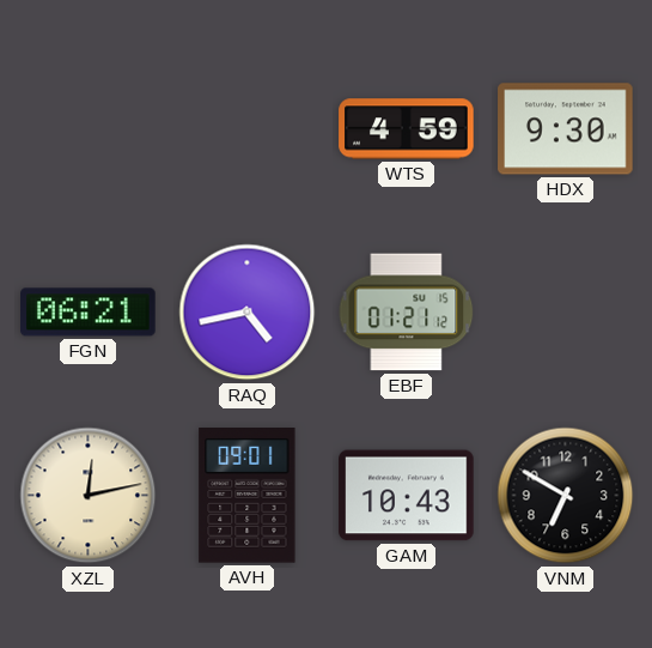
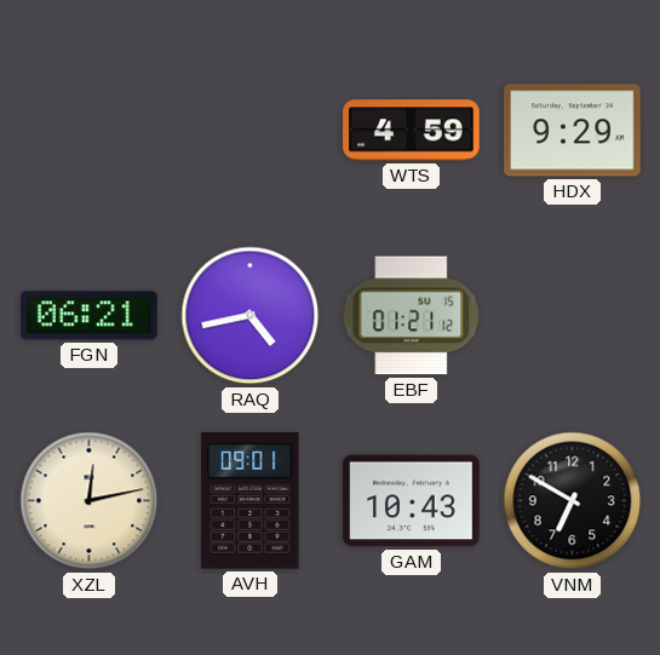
HDX: 9:30 -> 9:29
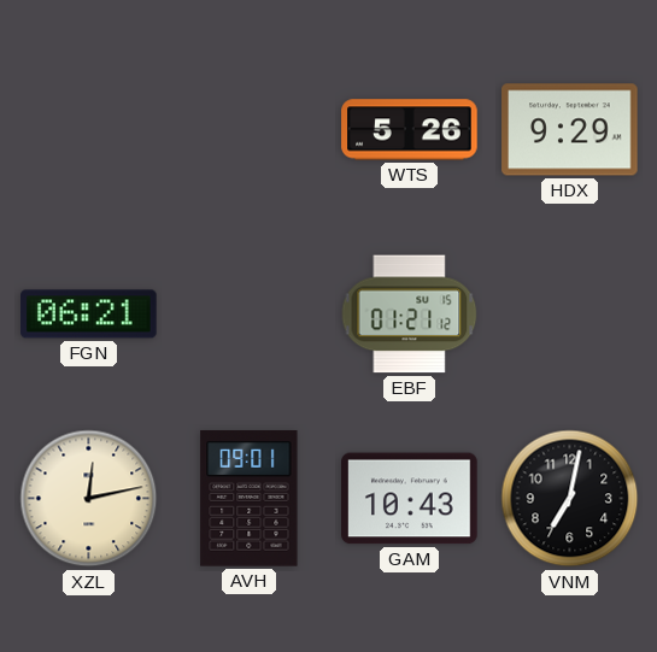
WTS: 4:59 -> 5:26
RAQ: 4:43 -> none
VNM: 6:50 -> 7:02
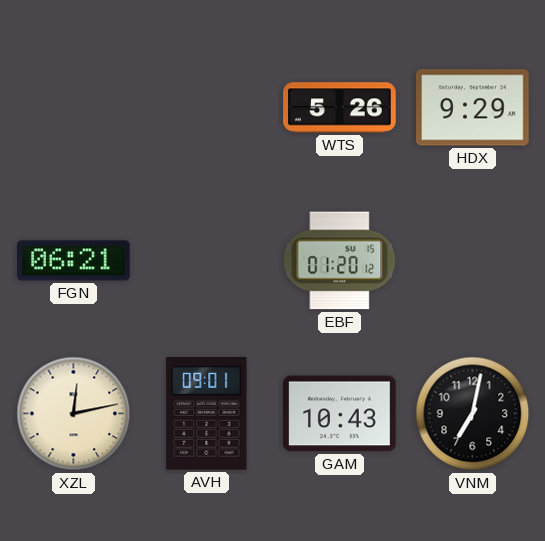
EBF: 01:21 -> 01:20
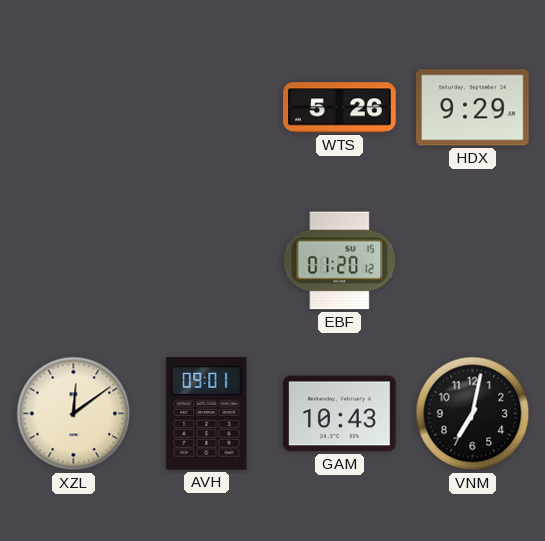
FGN: 06:21 -> none
XZL: 12:13 -> 12:09
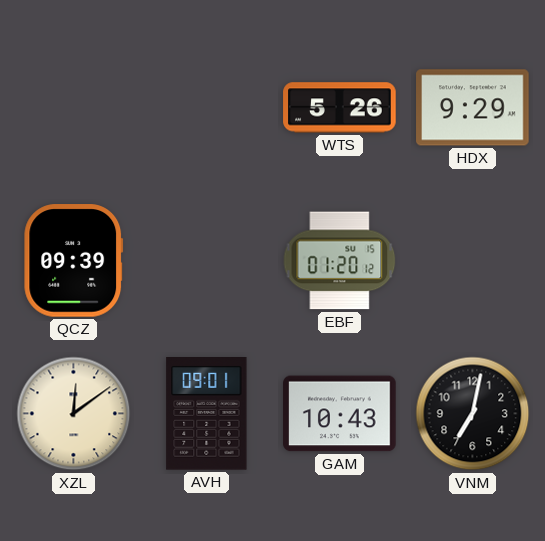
QCZ: none -> 09:39
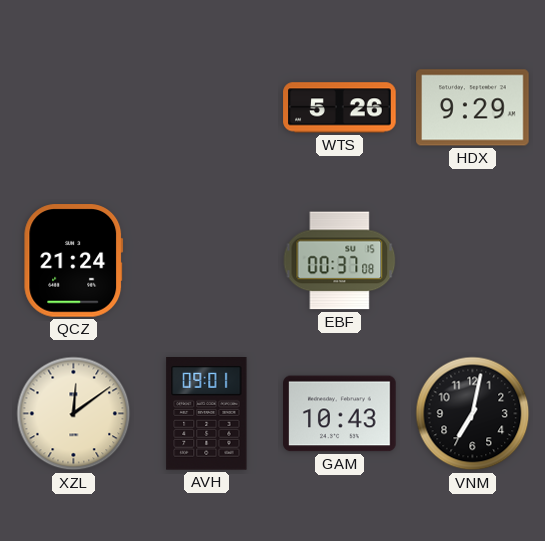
QCZ: 09:39 -> 21:24
EBF: 01:20 -> 00:37
